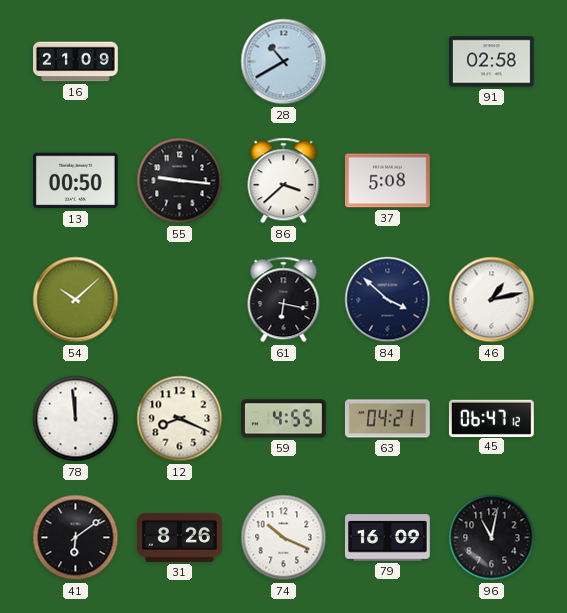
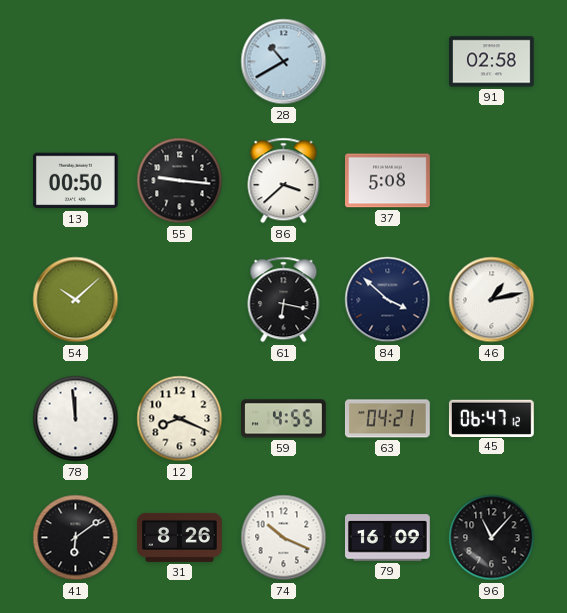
16: 21:09 -> none
96: 11:02 -> 11:07
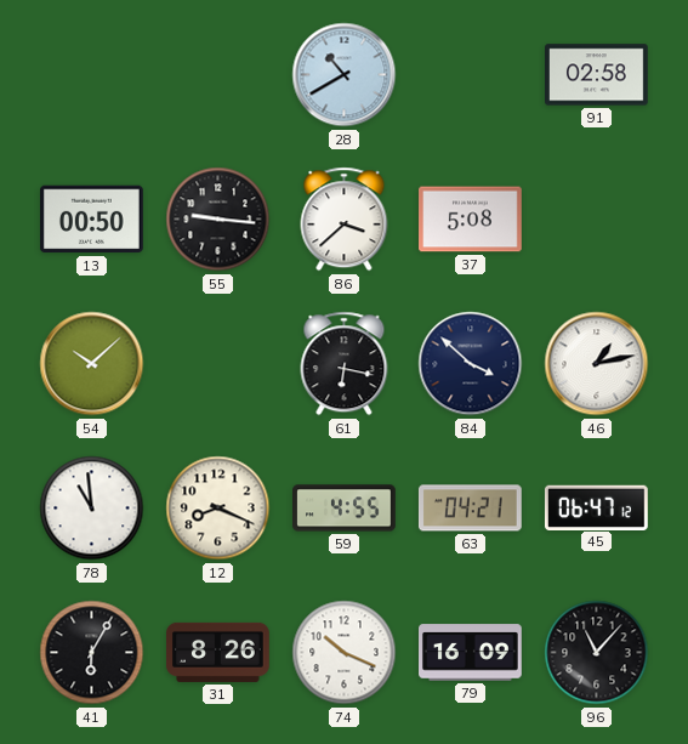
78: 11:59 -> 10:59
41: 6:09 -> 6:05
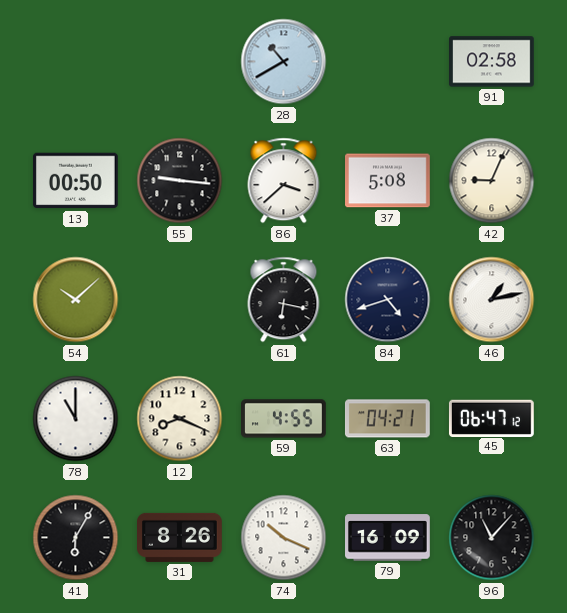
42: none -> 9:04
84: 3:52 -> 4:42
78: 10:59 -> 11:00
